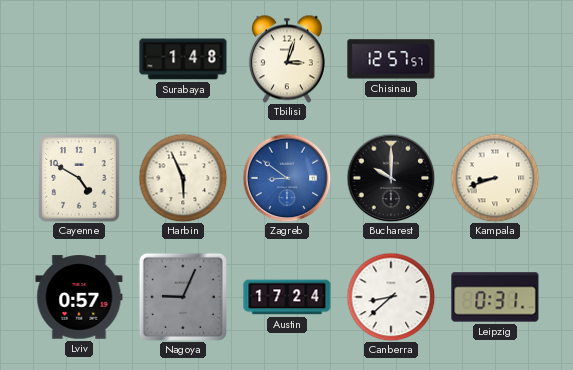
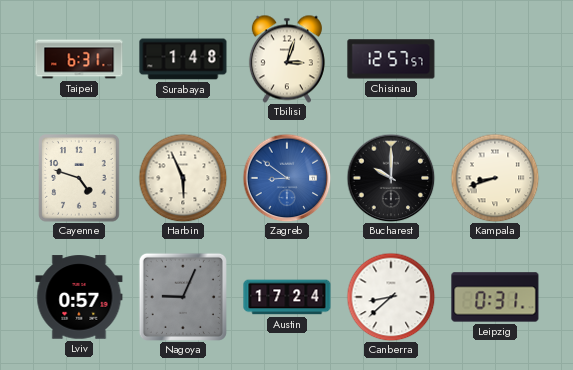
Taipei: none -> 6:31
Cayenne: 4:50 -> 4:48
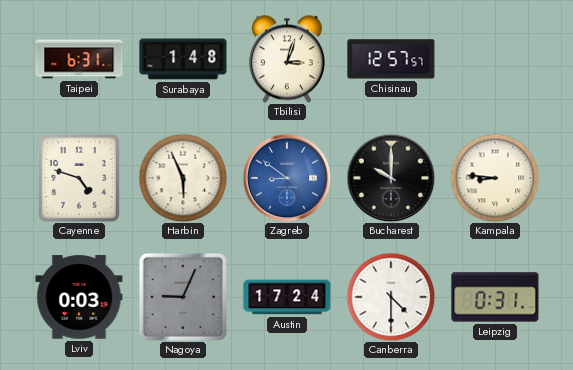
Kampala: 8:42 -> 8:46
Lviv: 0:57 -> 0:03
Canberra: 8:38 -> 4:30
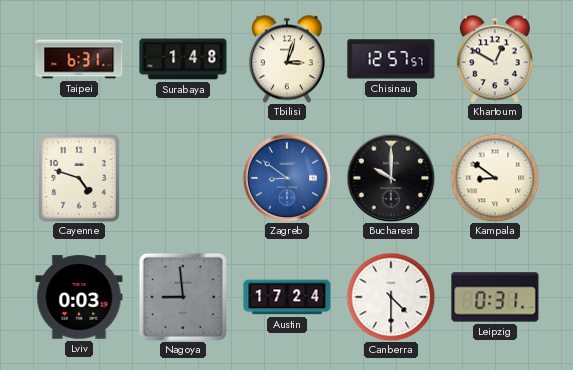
Khartoum: none -> 12:50
Harbin: 5:56 -> none
Kampala: 8:46 -> 8:51
Nagoya: 9:04 -> 8:59
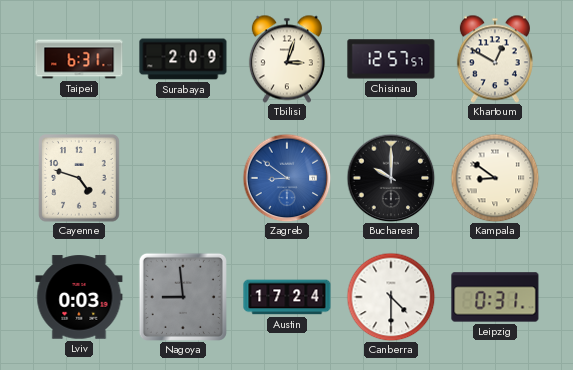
Surabaya: 1:48 -> 2:09
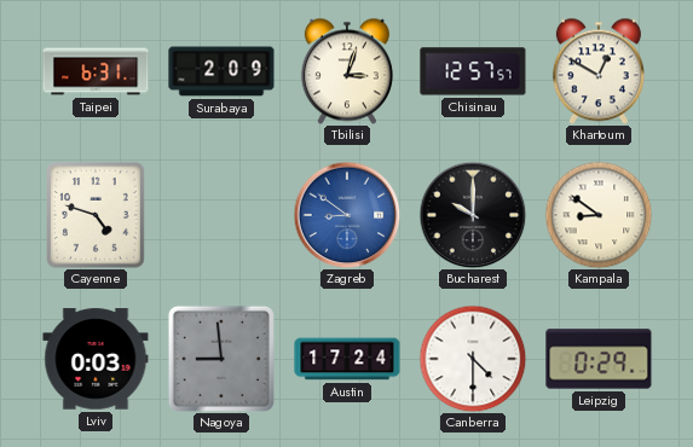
Leipzig: 0:31 -> 0:29
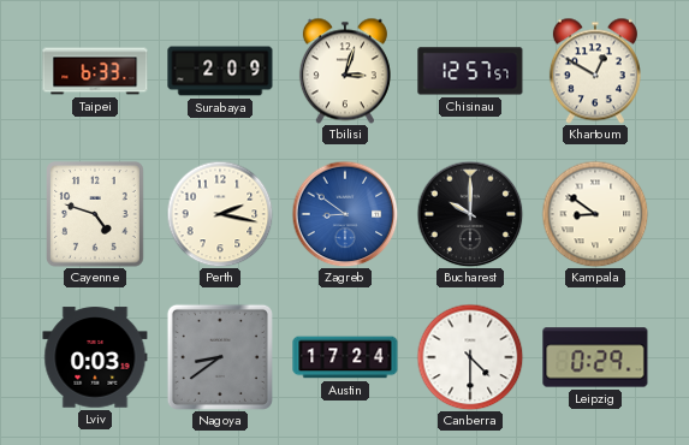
Taipei: 6:31 -> 6:33
Perth: none -> 2:17
Nagoya: 8:59 -> 8:39
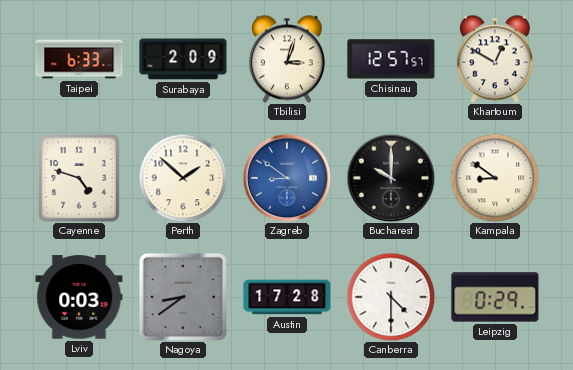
Perth: 2:17 -> 1:52
Austin: 17:24 -> 17:28
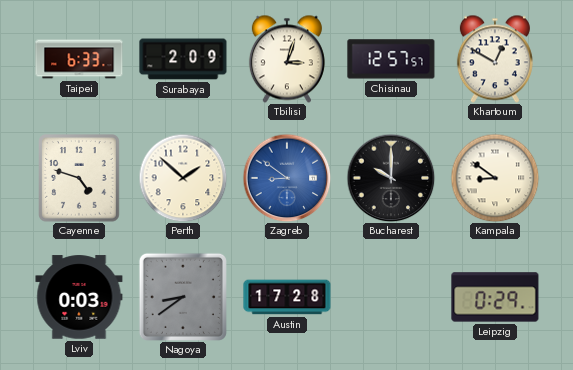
Canberra: 4:30 -> none
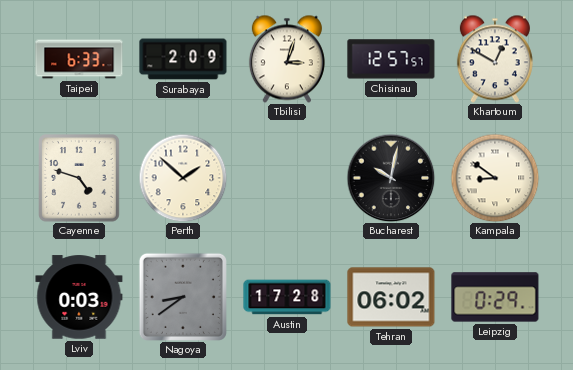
Zagreb: 8:51 -> none
Bucharest: 10:00 -> 10:02
Tehran: none -> 06:02
